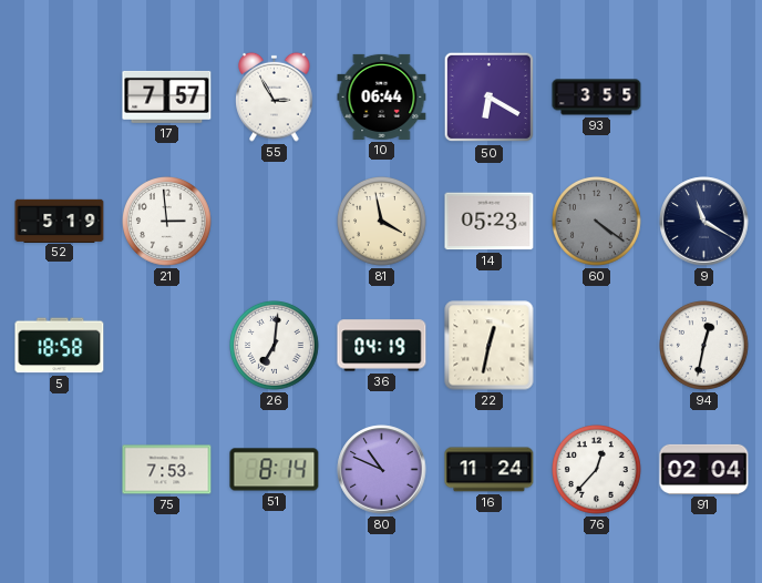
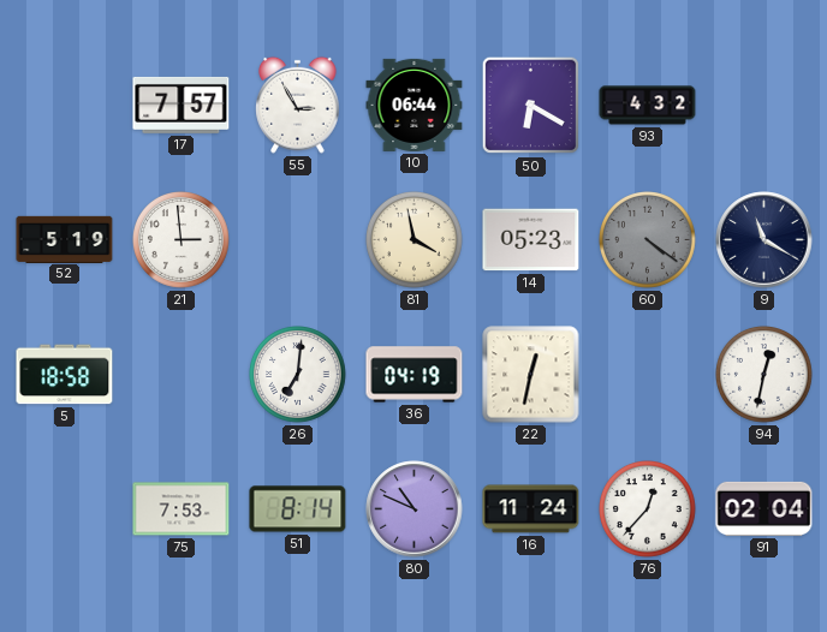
93: 3:55 -> 4:32
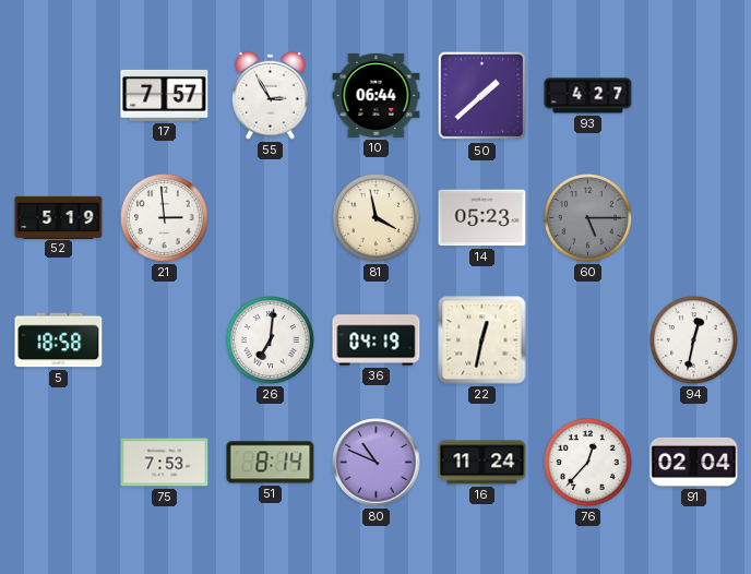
50: 6:20 -> 1:38
93: 4:32 -> 4:27
60: 4:21 -> 5:15
9: 11:20 -> none
